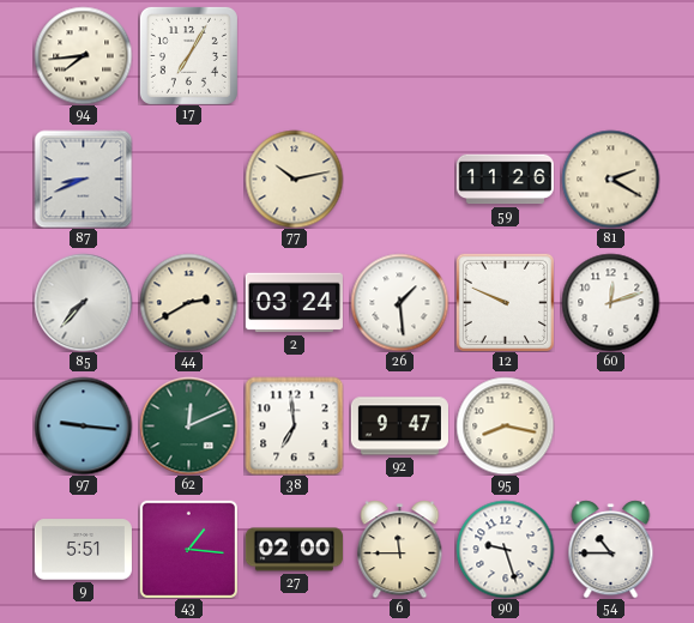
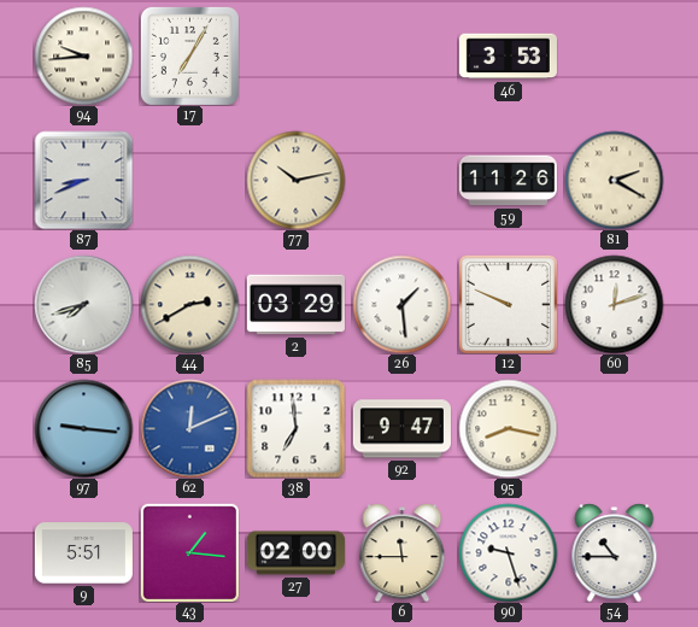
94: 7:44 -> 9:44
46: none -> 3:53
85: 7:37 -> 7:42
2: 03:24 -> 03:29
62 dial: green -> blue
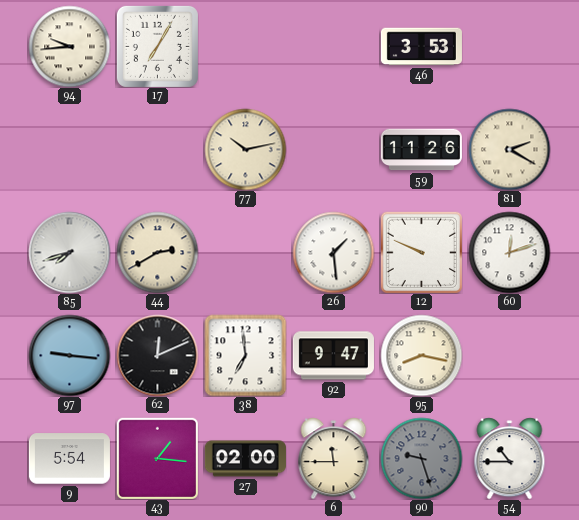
87: 8:41 -> none
2: 03:29 -> none
62 dial: blue -> black
9: 5:51 -> 5:54
90 dial: white -> grey
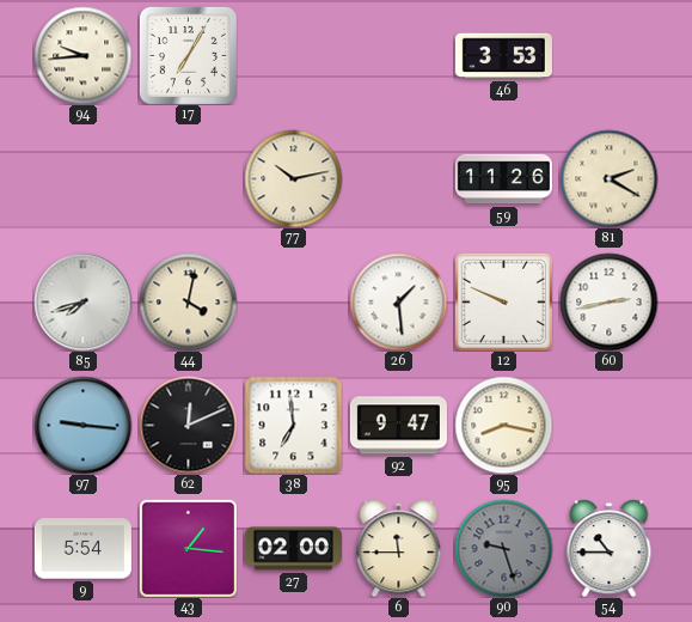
44: 2:40 -> 4:02
60: 12:12 -> 2:43
